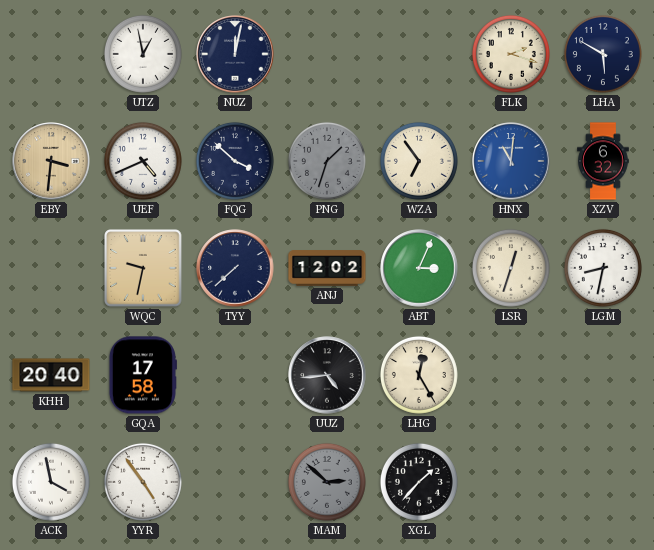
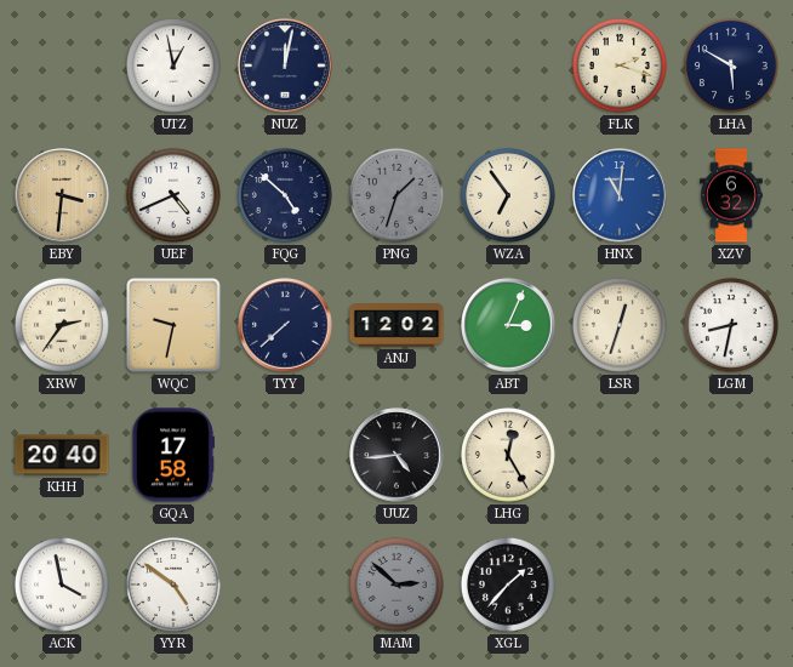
FQG: 3:52 -> 4:52
XRW: none -> 2:36
YYR: 4:54 -> 4:51
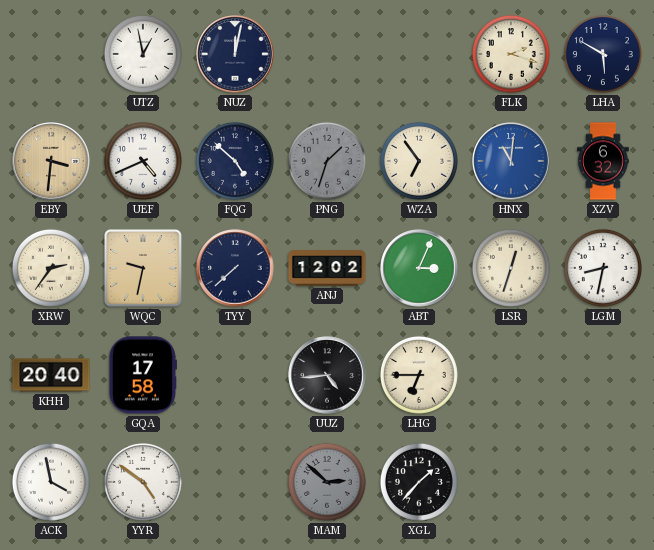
LHG: 12:25 -> 6:45
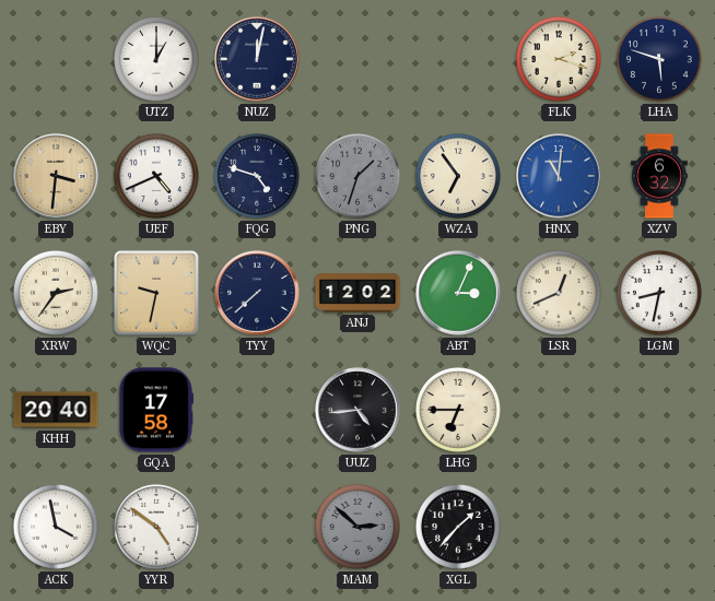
UTZ: 12:58 -> 1:00
LHA: 5:50 -> 5:48
FQG: 4:52 -> 4:48
LSR: 12:33 -> 12:41
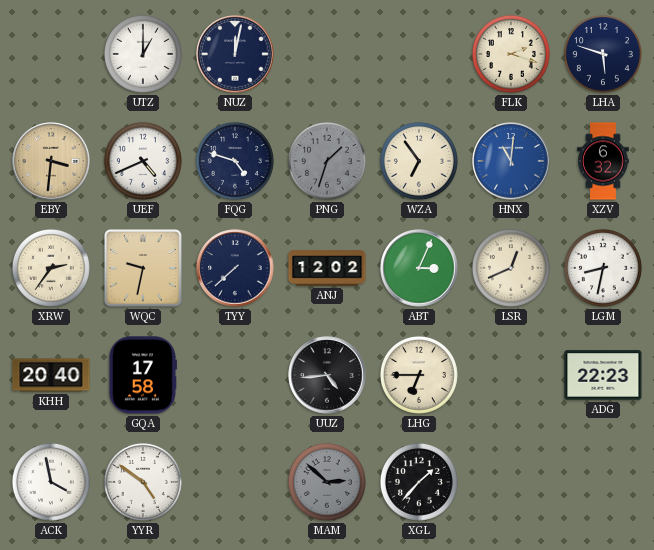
ADG: none -> 22:23
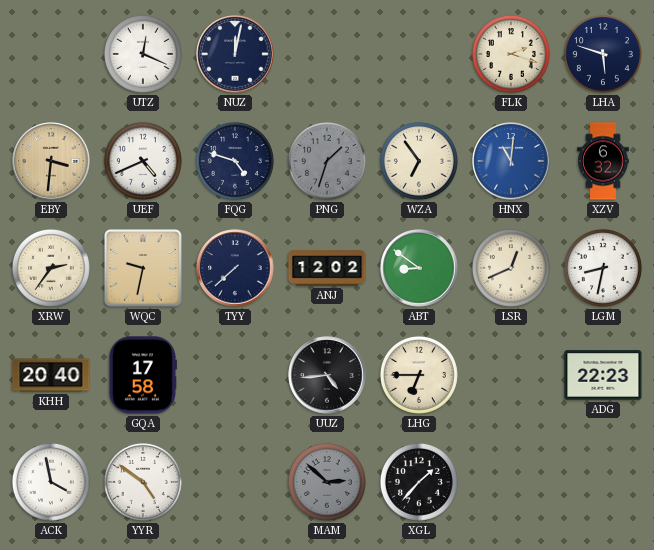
UTZ: 1:00 -> 12:19
ABT: 3:04 -> 8:51
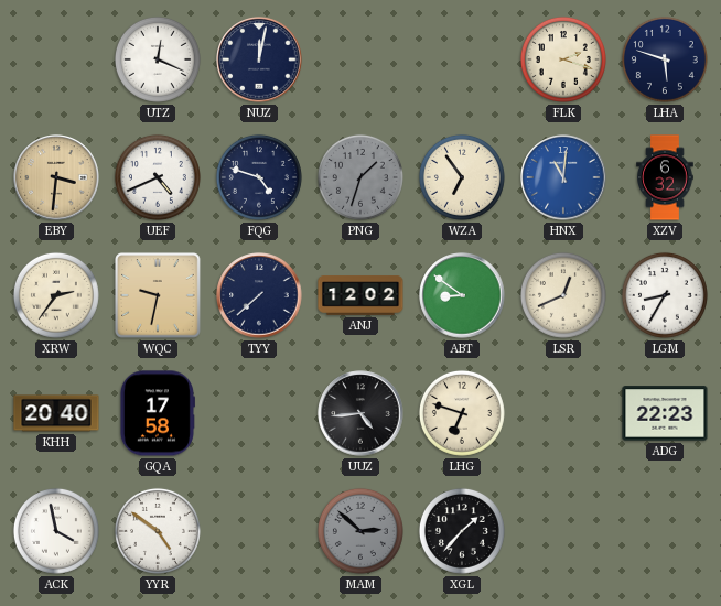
LGM: 8:32 -> 8:35
LHG: 6:45 -> 6:48
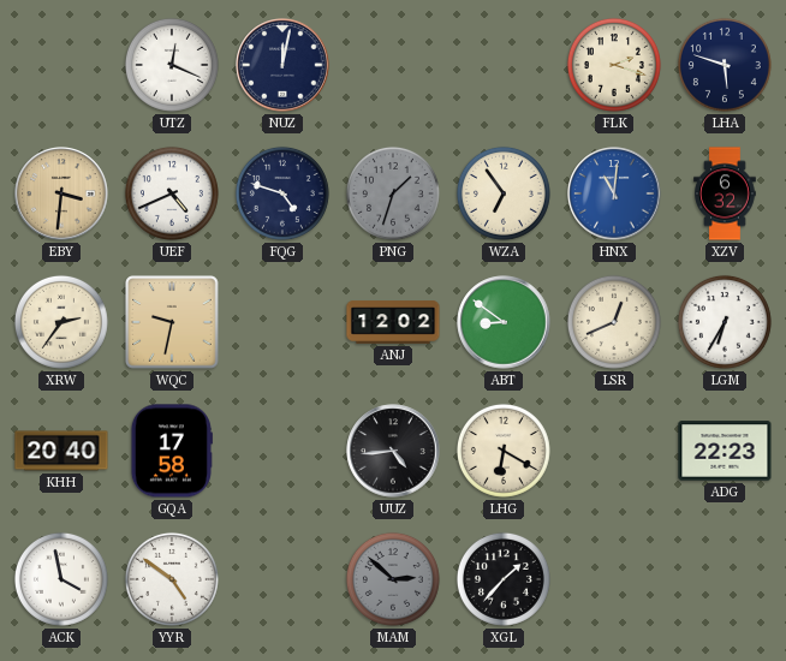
TYY: 7:38 -> none
LGM: 8:35 -> 6:35
LHG: 6:48 -> 6:20
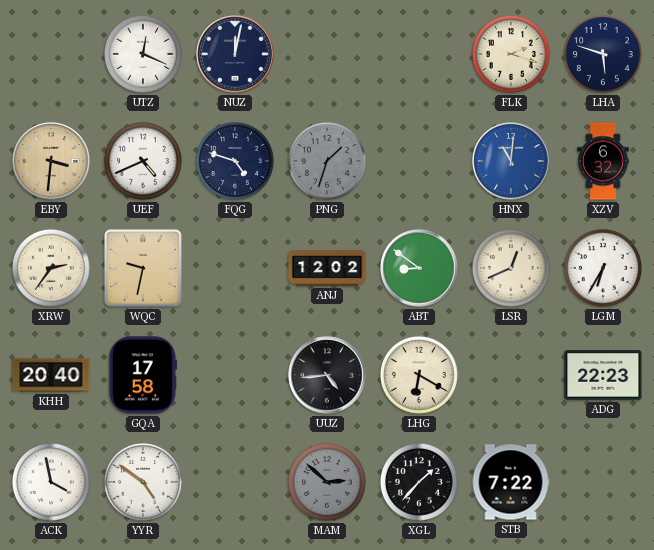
WZA: 6:54 -> none
STB: none -> 7:22
